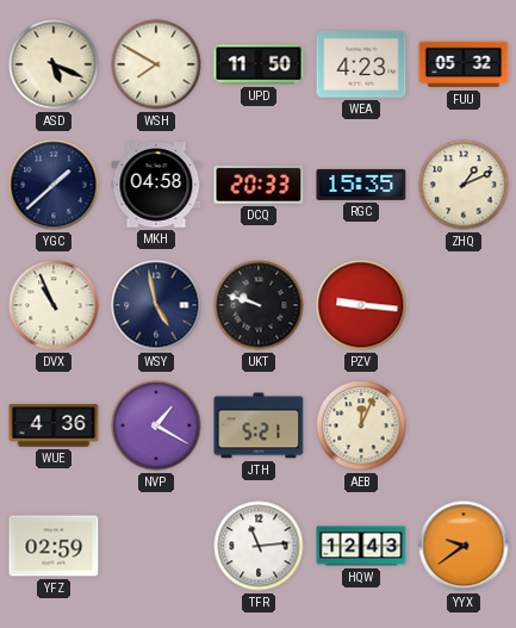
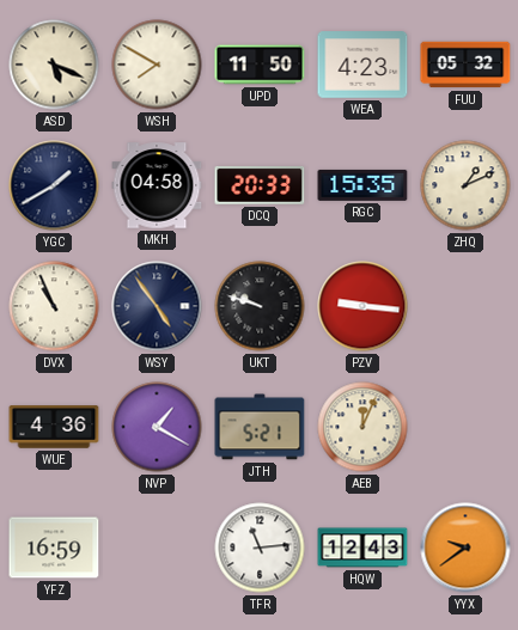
YGC: 1:38 -> 1:40
WSY: 4:58 -> 4:54
YFZ: 02:59 -> 16:59
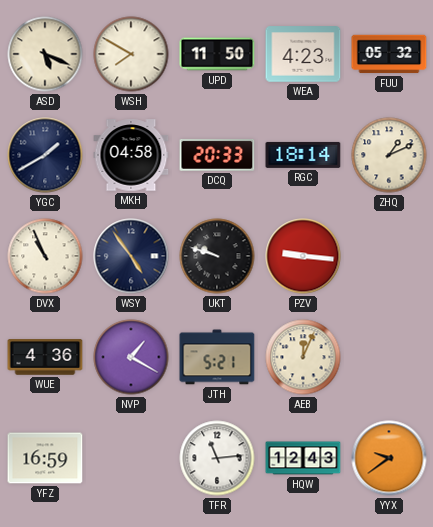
RGC: 15:35 -> 18:14
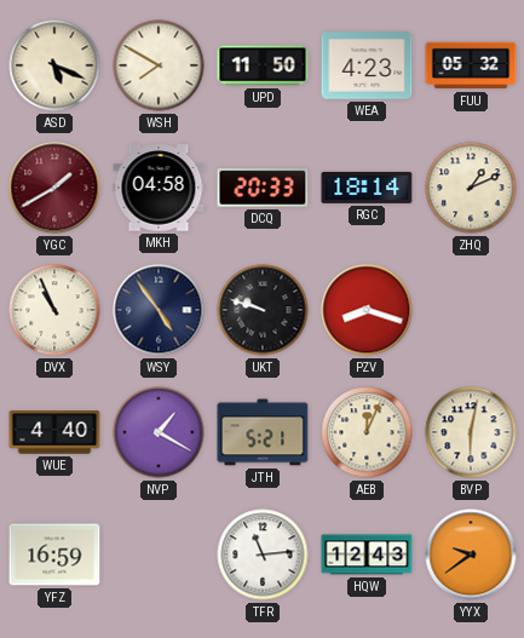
YGC dial: navy -> burgundy
PZV: 9:16 -> 8:18
WUE: 4:36 -> 4:40
BVP: none -> 6:02
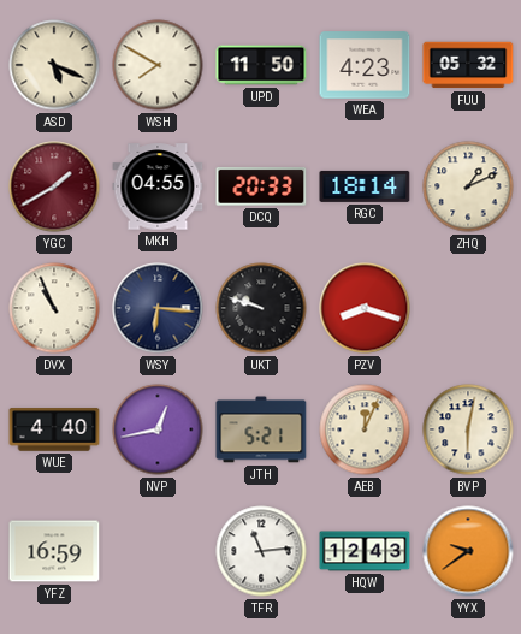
MKH: 04:58 -> 04:55
WSY: 4:54 -> 6:16
NVP: 1:20 -> 12:43
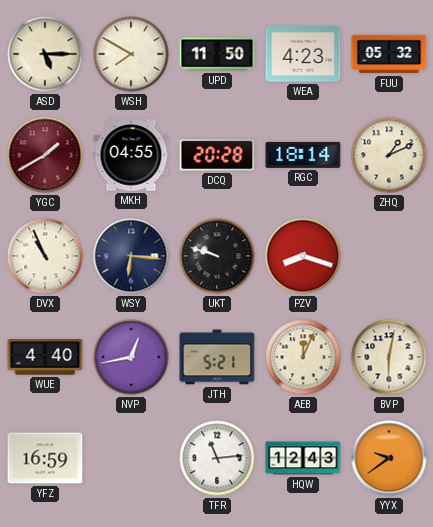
ASD: 5:19 -> 5:15
DCQ: 20:33 -> 20:28
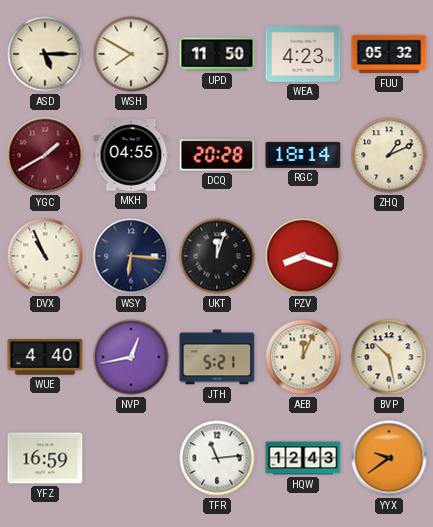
UKT: 9:48 -> 12:03
BVP: 6:02 -> 10:28
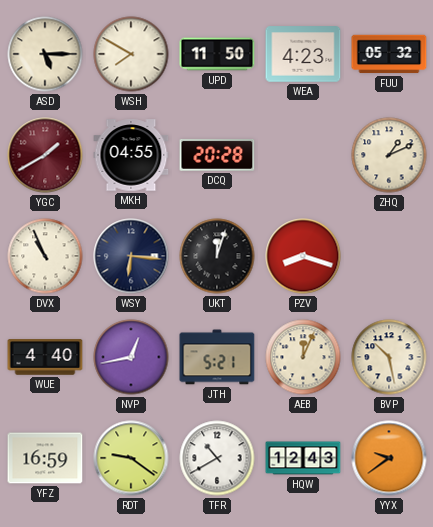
RGC: 18:14 -> none
RDT: none -> 9:21
TFR: 11:14 -> 10:40
